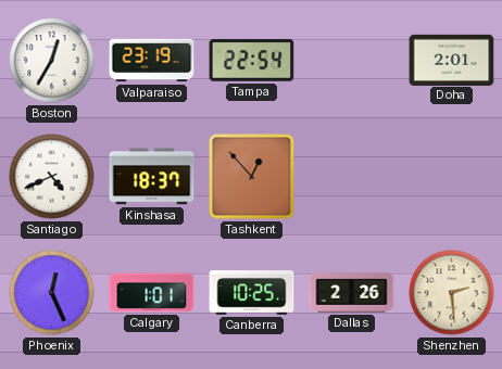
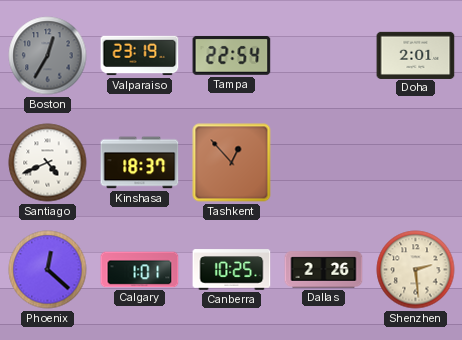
Boston dial: white -> grey
Phoenix: 12:26 -> 12:22
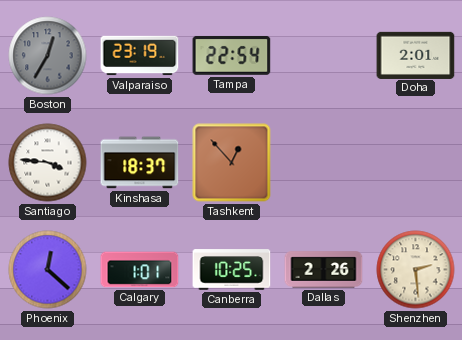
Santiago: 4:41 -> 3:46
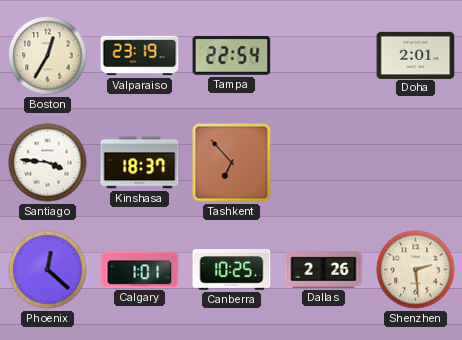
Boston dial: grey -> cream
Tashkent: 12:53 -> 6:53
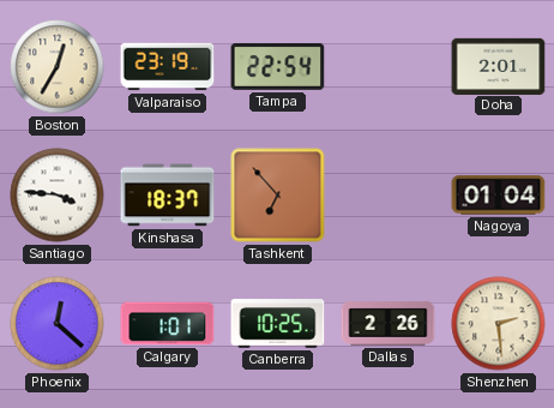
Nagoya: none -> 01:04
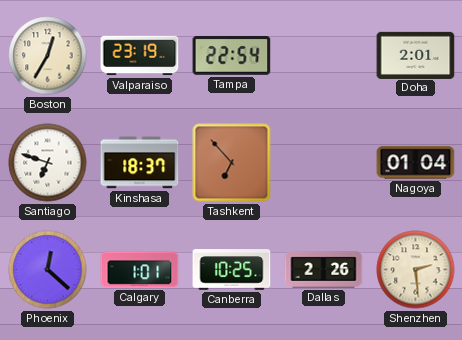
Santiago: 3:46 -> 6:48
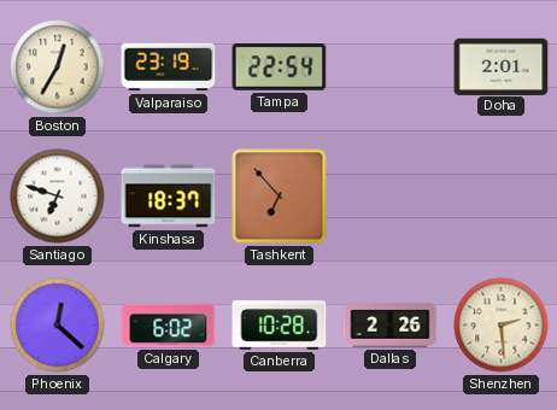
Nagoya: 01:04 -> none
Calgary: 1:01 -> 6:02
Canberra: 10:25 -> 10:28
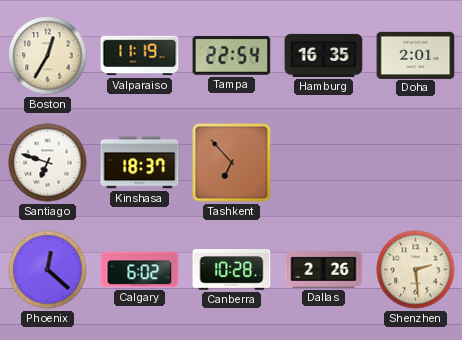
Valparaiso: 23:19 -> 11:19
Hamburg: none -> 16:35
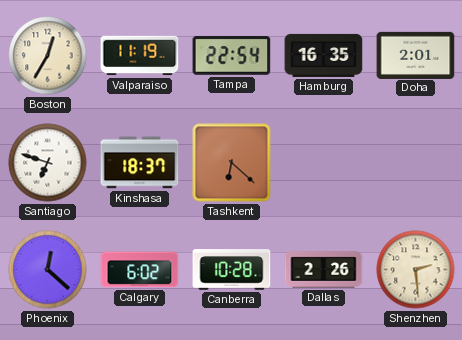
Tashkent: 6:53 -> 6:22
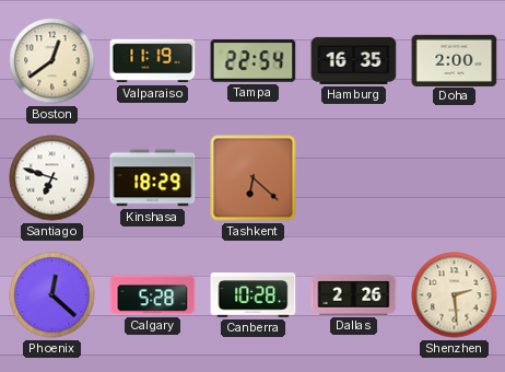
Boston: 12:35 -> 12:39
Doha: 2:01 -> 2:00
Kinshasa: 18:37 -> 18:29
Calgary: 6:02 -> 5:28
